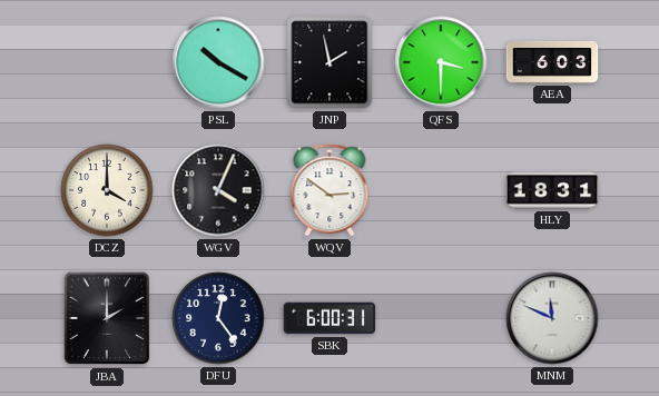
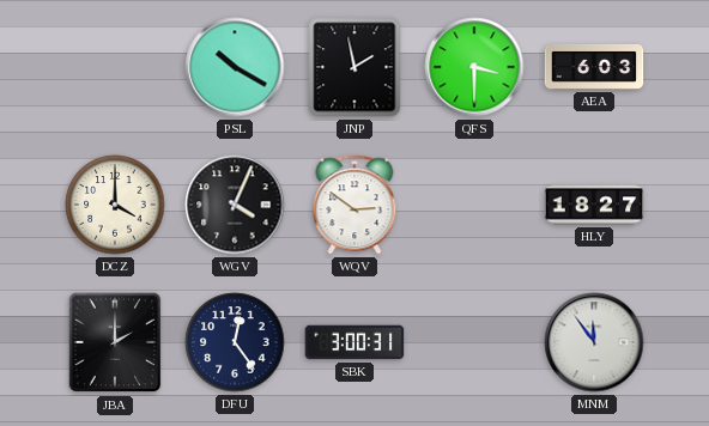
HLY: 18:31 -> 18:27
SBK: 6:00 -> 3:00
MNM: 11:49 -> 11:54
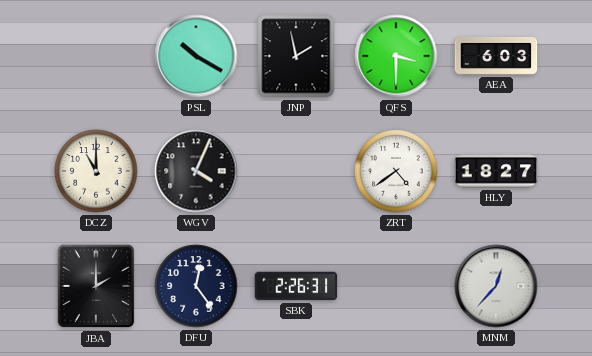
DCZ: 4:00 -> 11:00
WQV: 2:51 -> none
ZRT: none -> 4:39
SBK: 3:00 -> 2:26
MNM: 11:54 -> 12:37
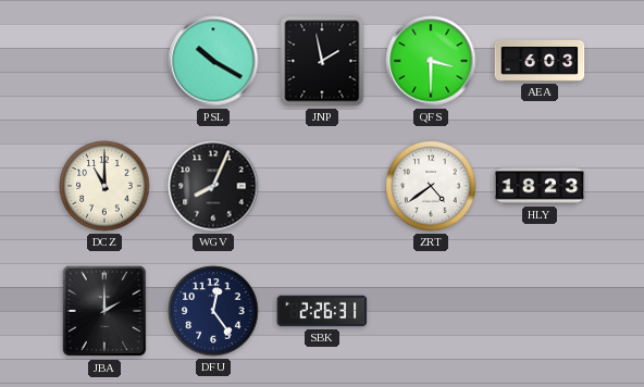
WGV: 4:04 -> 8:04
HLY: 18:27 -> 18:23
MNM: 12:37 -> none
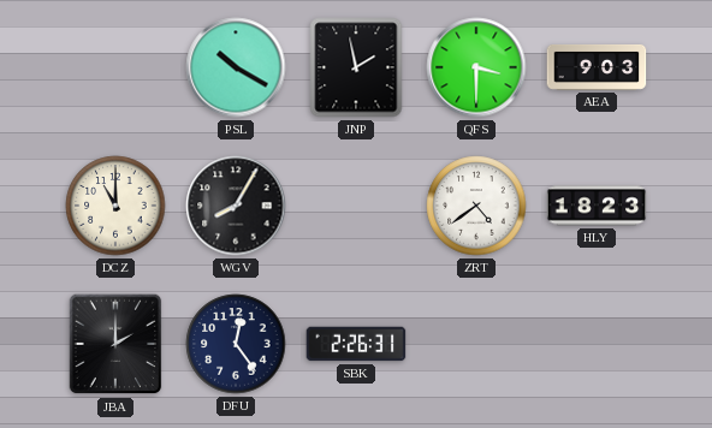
AEA: 6:03 -> 9:03
WGV: 8:04 -> 8:05
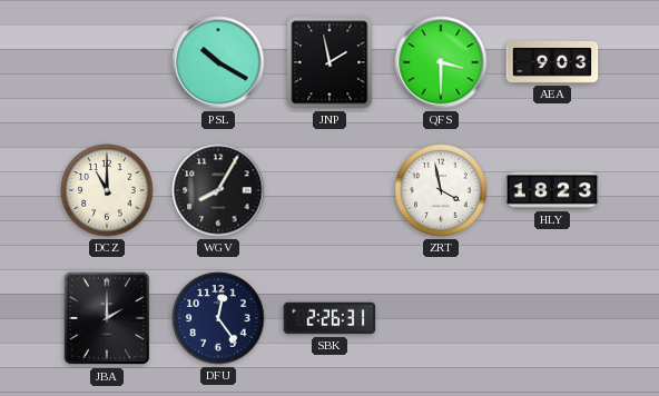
ZRT: 4:39 -> 3:58
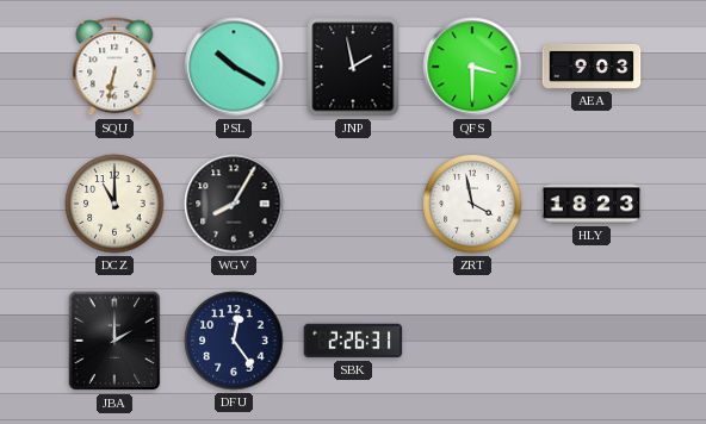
SQU: none -> 6:32
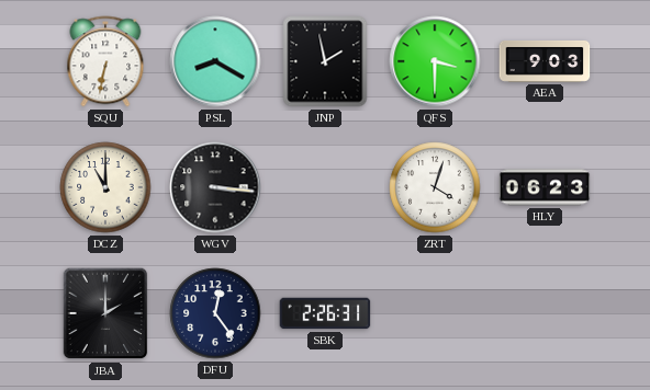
PSL: 10:20 -> 8:20
WGV: 8:05 -> 3:16
ZRT: 3:58 -> 4:03
HLY: 18:23 -> 06:23
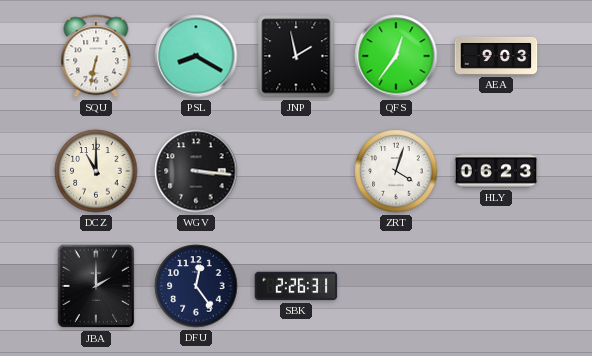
QFS: 3:30 -> 12:36
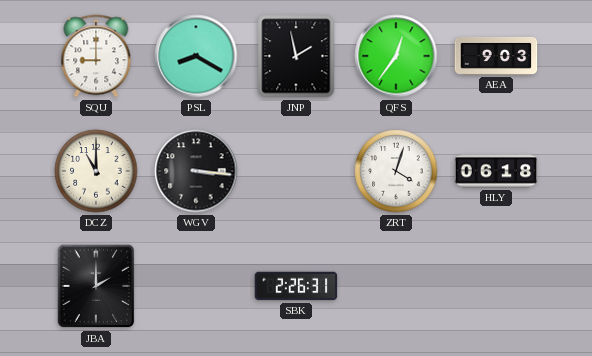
SQU: 6:32 -> 9:00
HLY: 06:23 -> 06:18
DFU: 12:24 -> none
